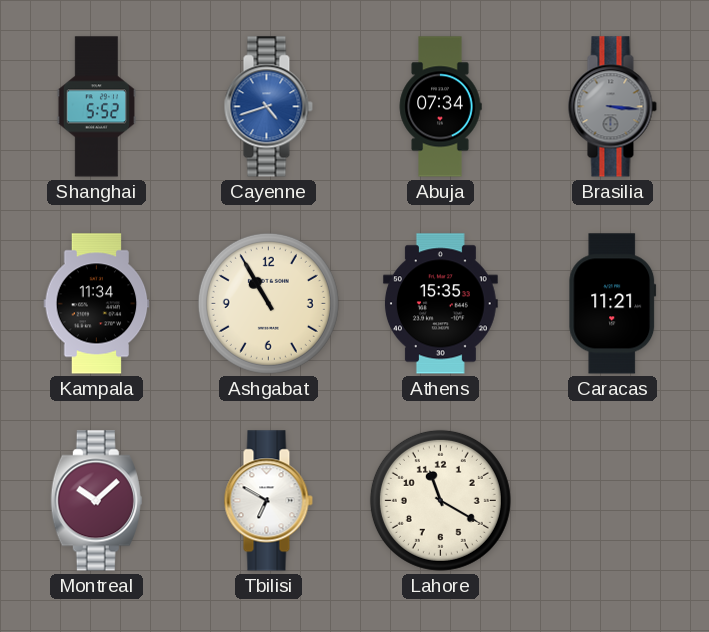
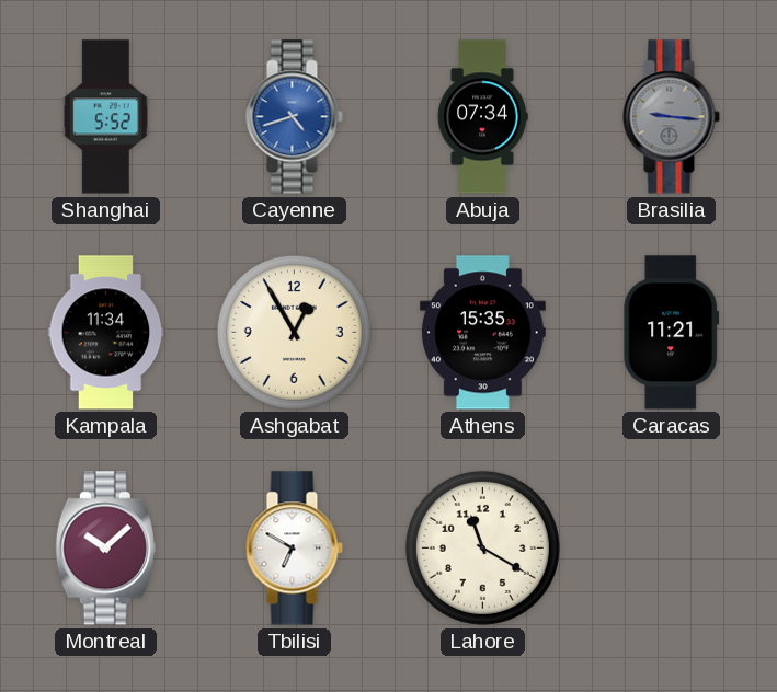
Brasilia: 3:16 -> 9:16
Ashgabat: 10:55 -> 12:55
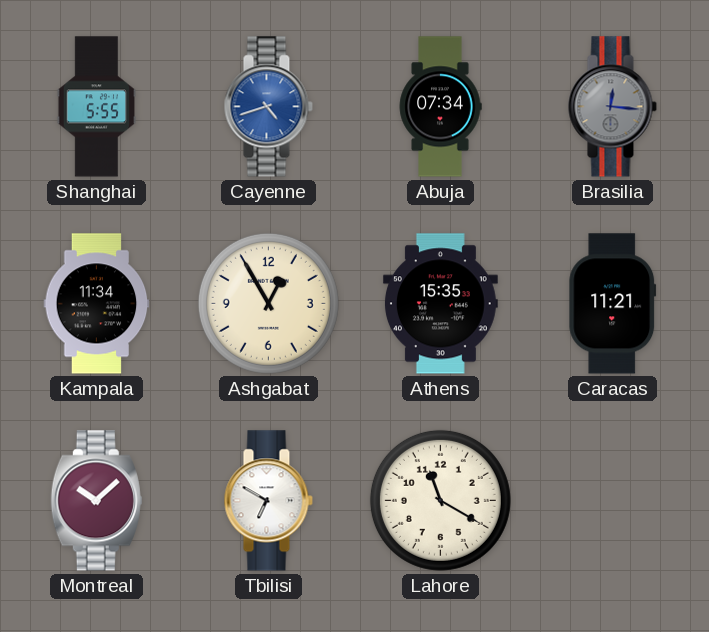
Shanghai: 5:52 -> 5:55
Brasilia: 9:16 -> 12:16
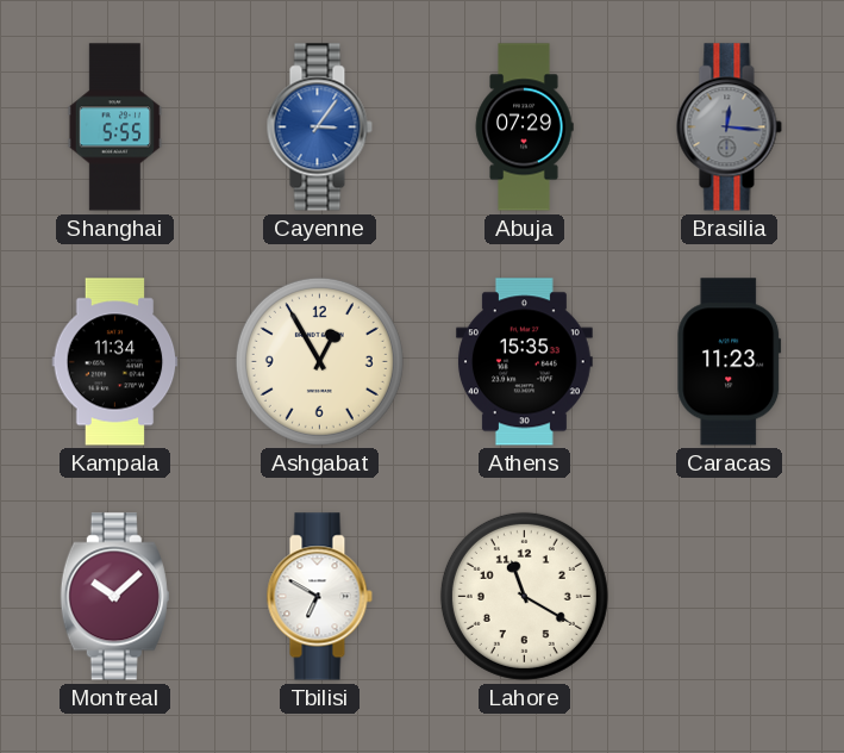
Cayenne: 4:42 -> 3:06
Abuja: 07:34 -> 07:29
Caracas: 11:21 -> 11:23
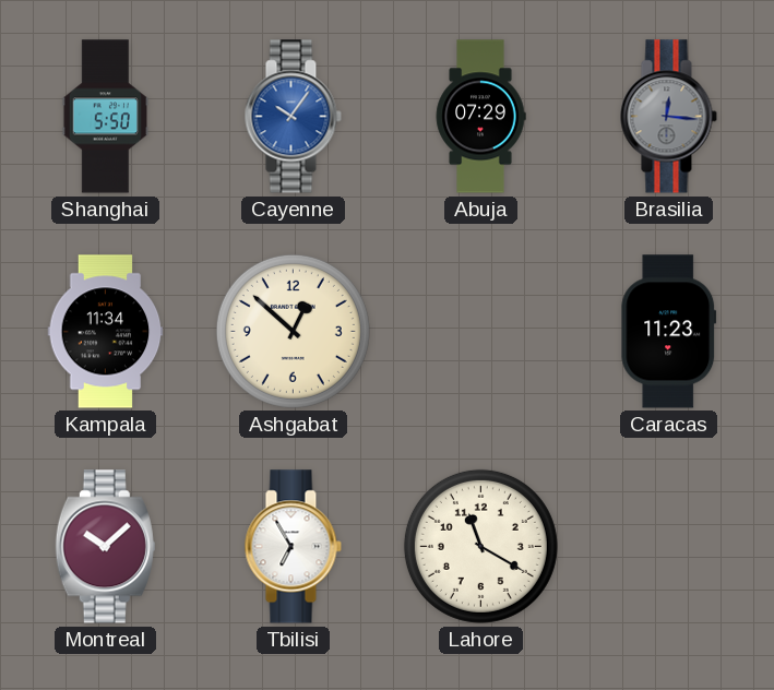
Shanghai: 5:55 -> 5:50
Cayenne: 3:06 -> 10:06
Ashgabat: 12:55 -> 12:52
Athens: 15:35 -> none
Tbilisi: 6:50 -> 6:55
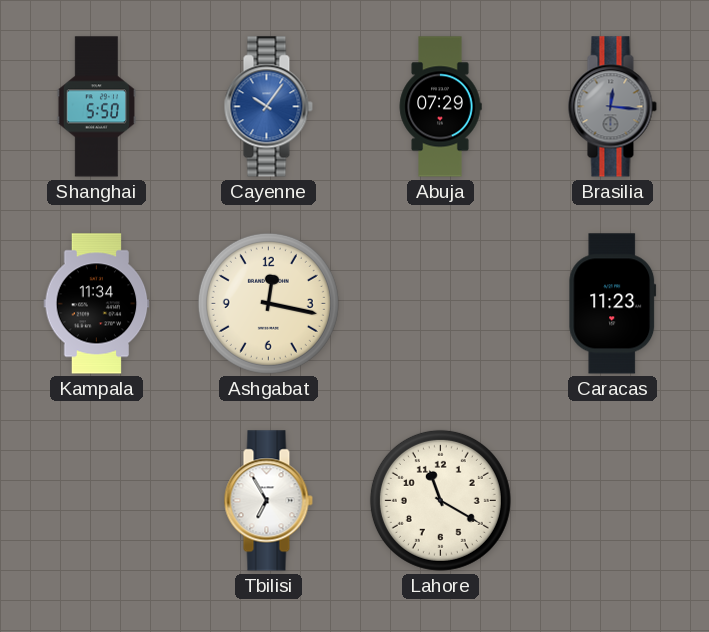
Ashgabat: 12:52 -> 12:17
Montreal: 10:08 -> none
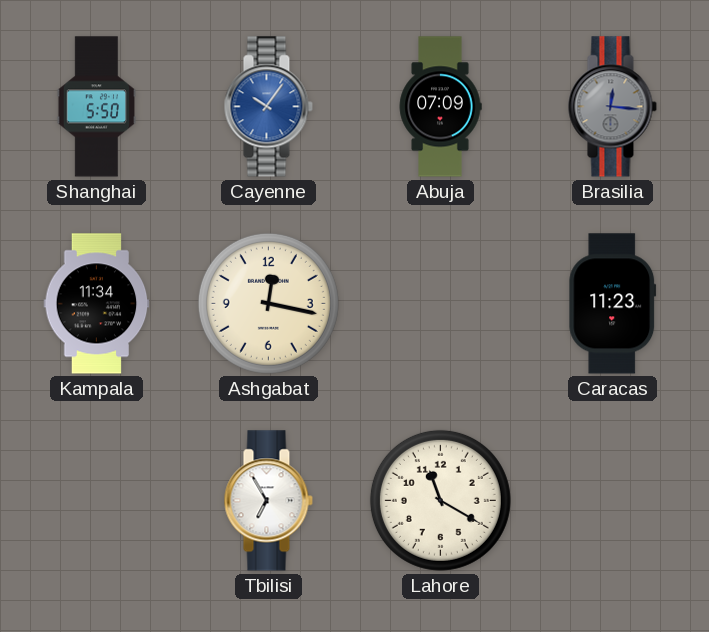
Abuja: 07:29 -> 07:09
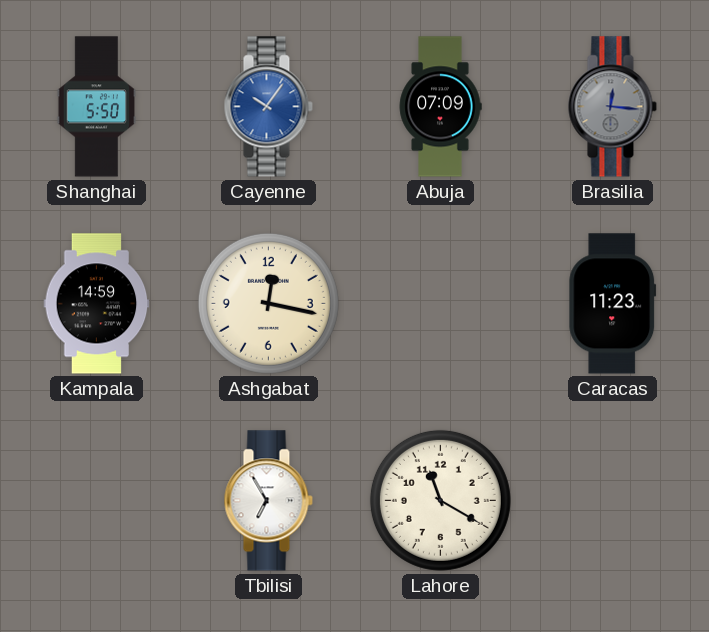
Kampala: 11:34 -> 14:59
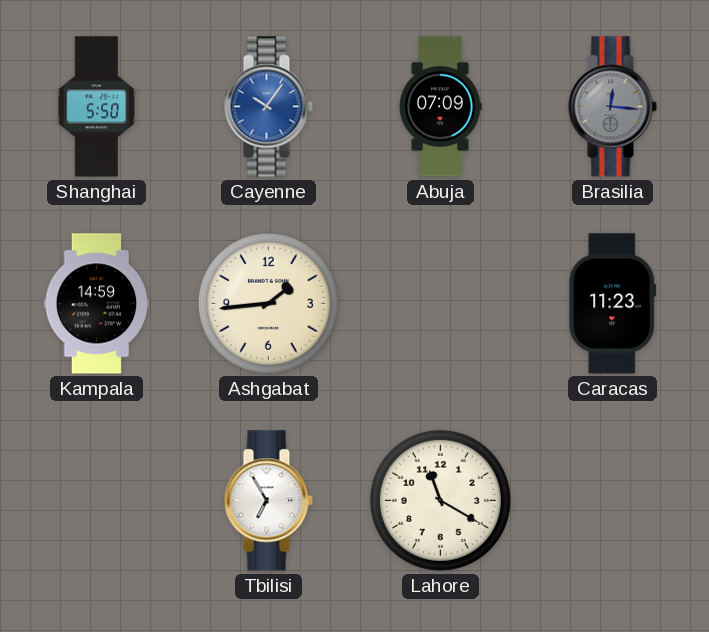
Ashgabat: 12:17 -> 1:44
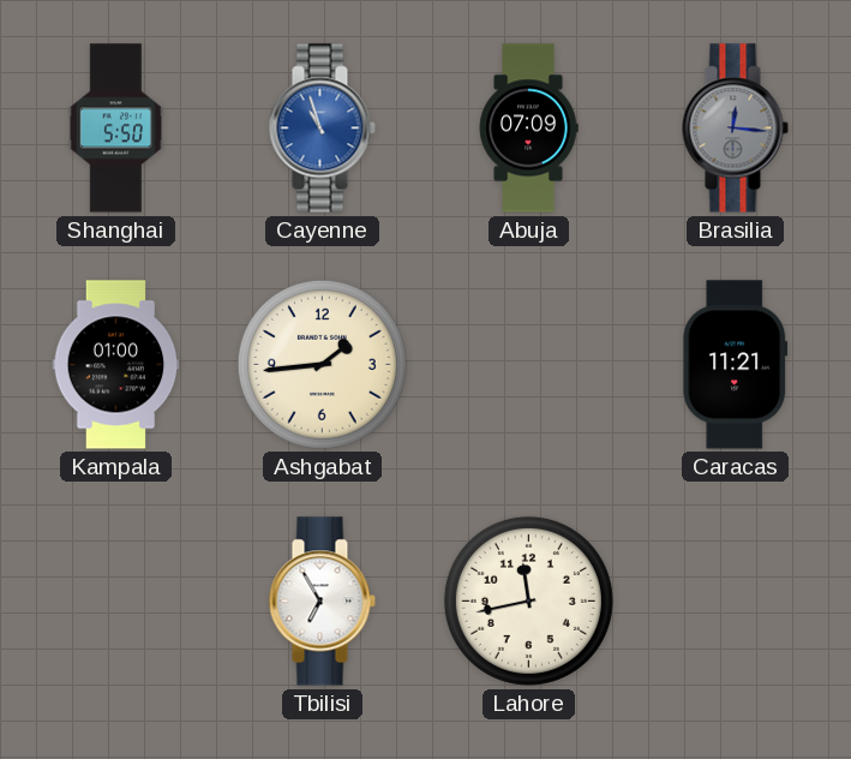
Cayenne: 10:06 -> 10:57
Kampala: 14:59 -> 01:00
Caracas: 11:23 -> 11:21
Lahore: 11:20 -> 11:43
